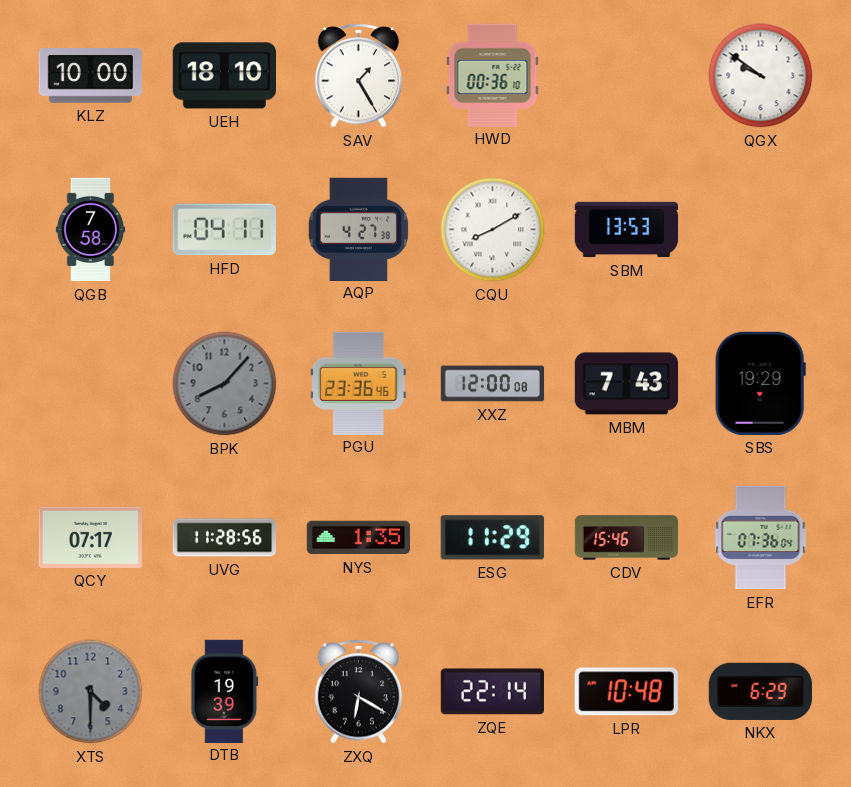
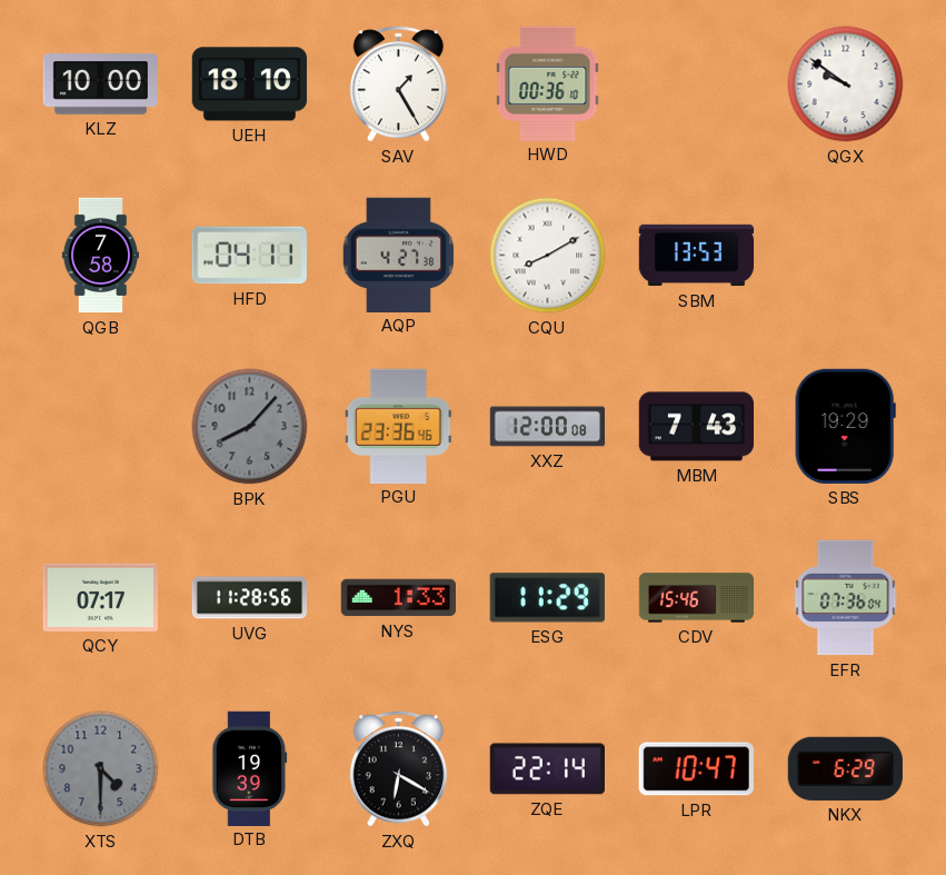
NYS: 1:35 -> 1:33
LPR: 10:48 -> 10:47
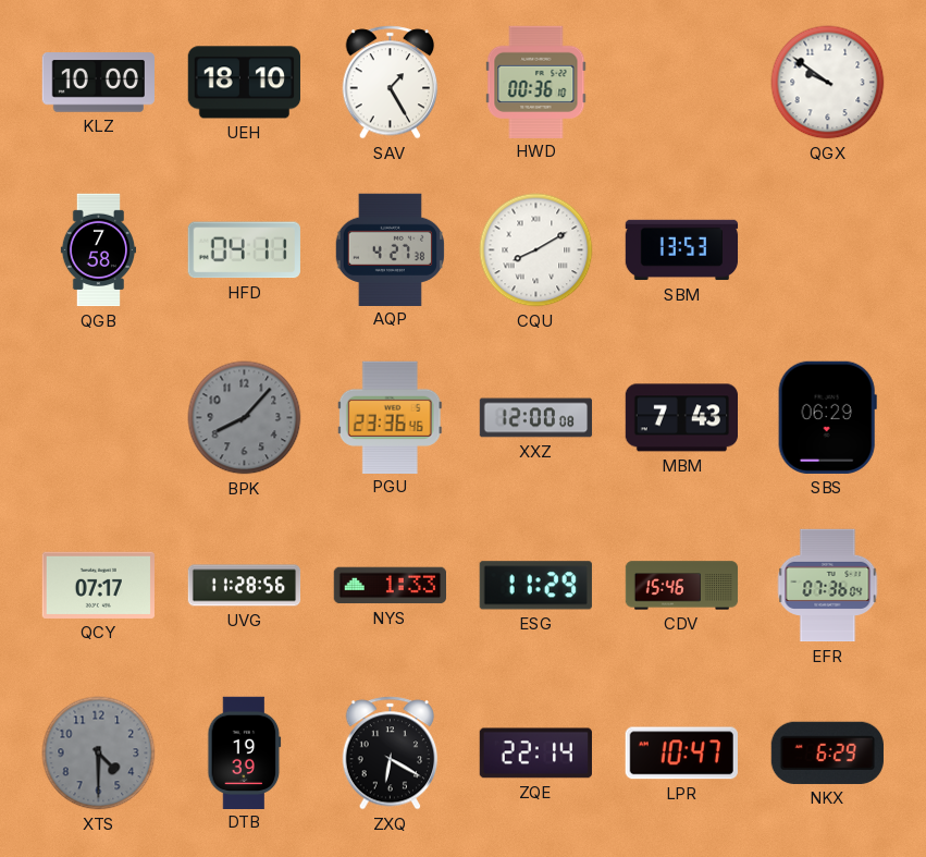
SBS: 19:29 -> 06:29
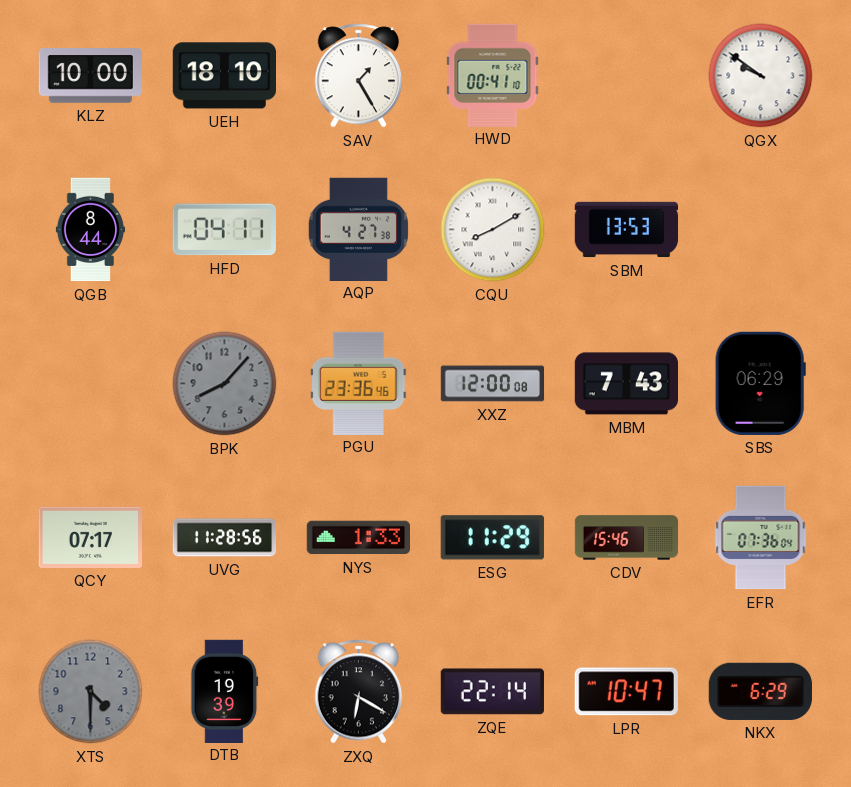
HWD: 00:36 -> 00:41
QGB: 7:58 -> 8:44
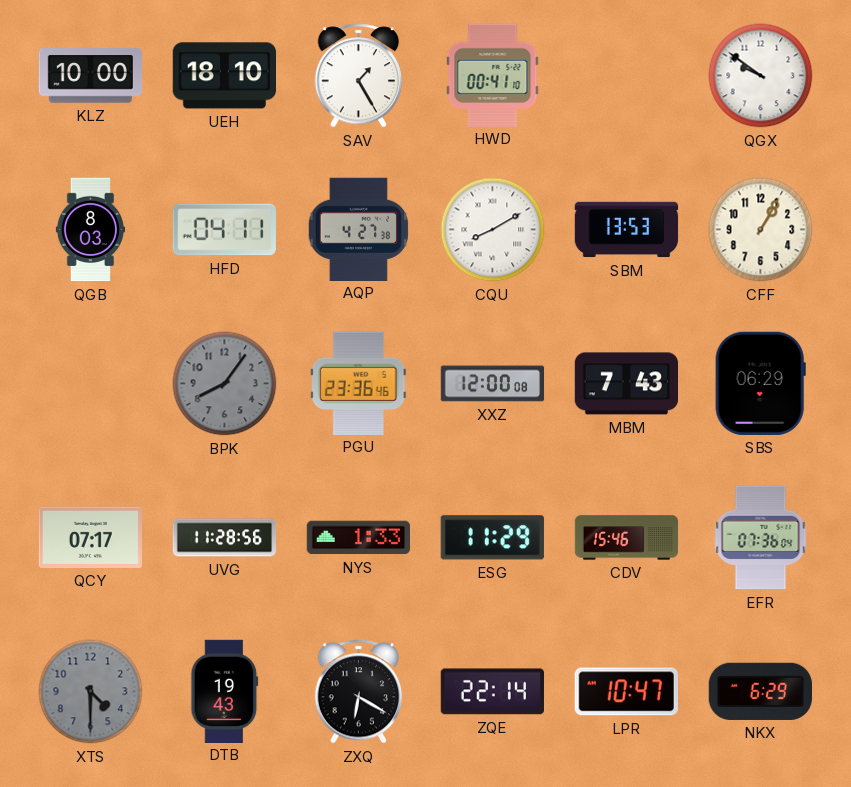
QGB: 8:44 -> 8:03
CFF: none -> 1:05
BPK: 8:07 -> 8:06
DTB: 19:39 -> 19:43
